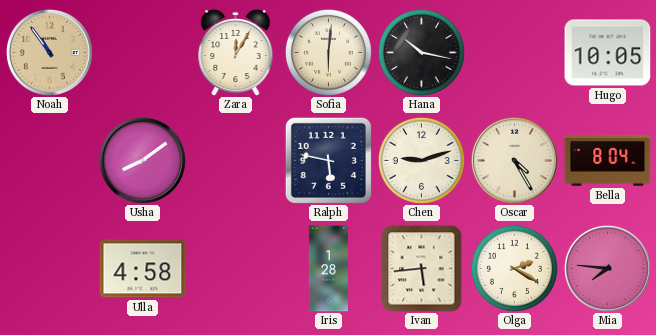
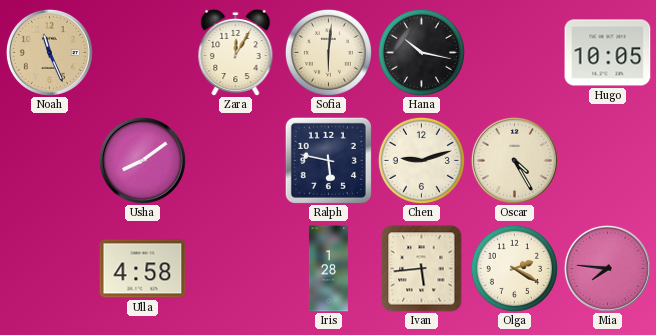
Noah: 10:54 -> 11:26
Bella: 8:04 -> none
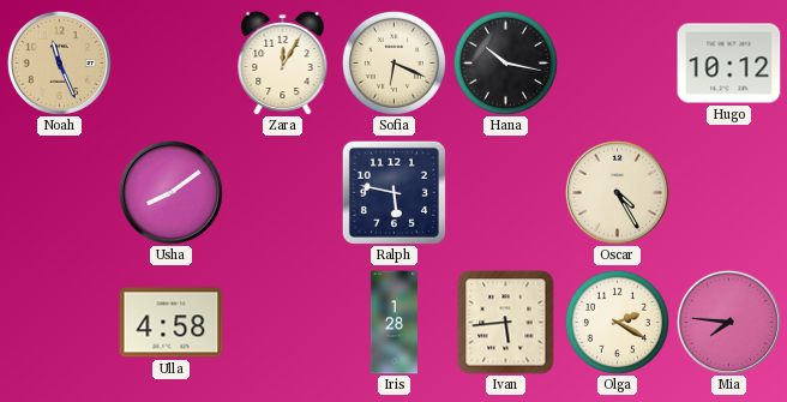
Sofia: 6:01 -> 6:19
Hugo: 10:05 -> 10:12
Chen: 9:12 -> none
